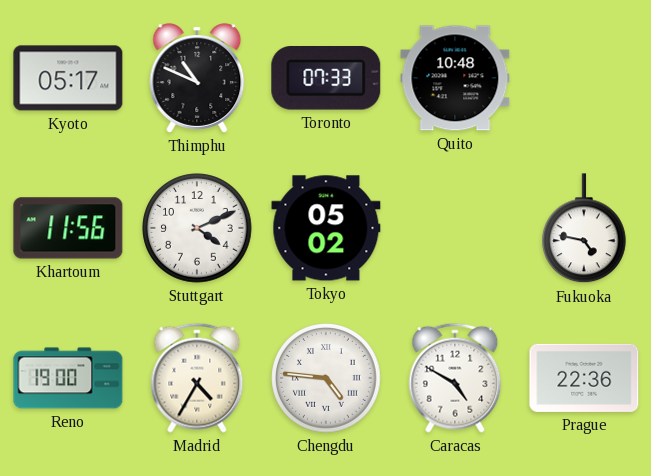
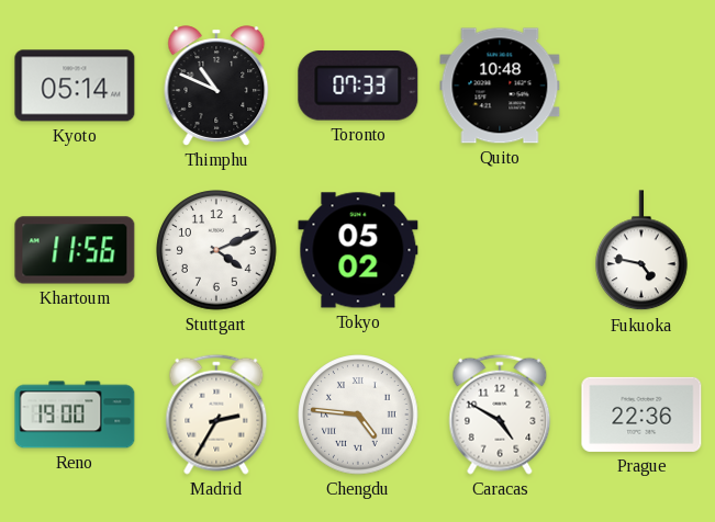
Kyoto: 05:17 -> 05:14
Madrid: 4:35 -> 2:35
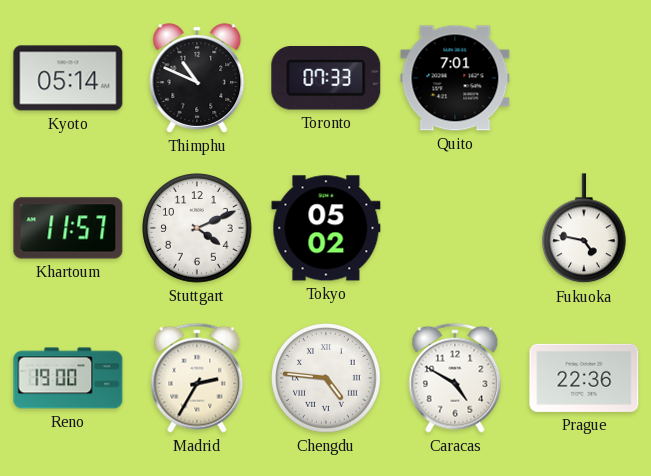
Quito: 10:48 -> 7:01
Khartoum: 11:56 -> 11:57
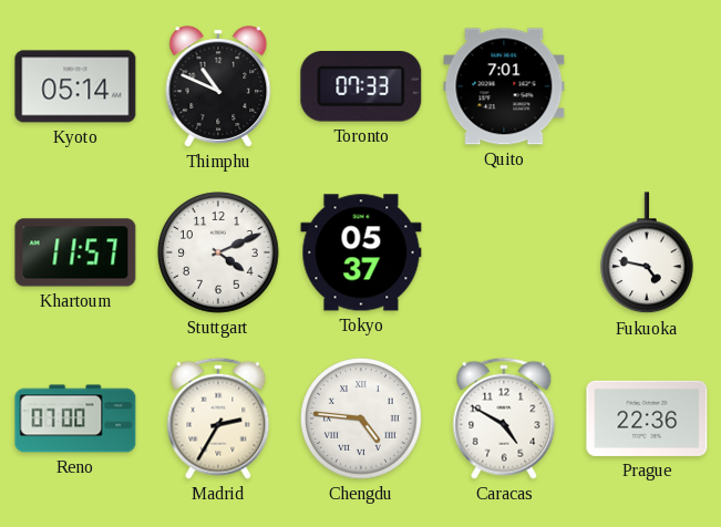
Tokyo: 05:02 -> 05:37
Reno: 19:00 -> 07:00
